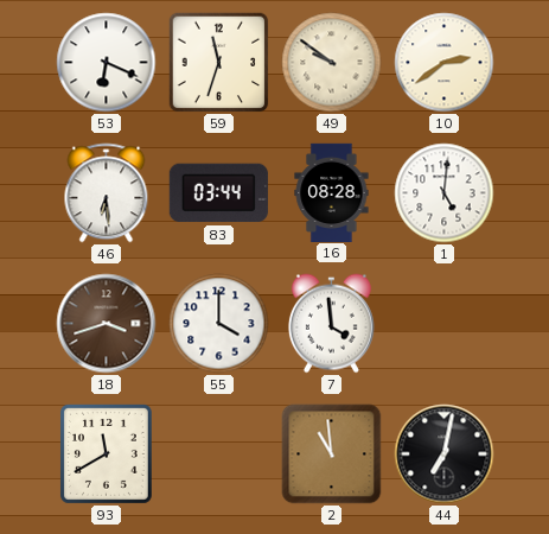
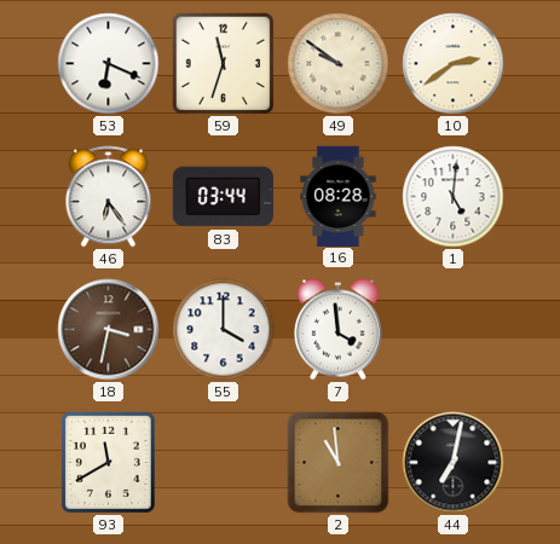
46: 6:29 -> 6:24
18: 3:42 -> 3:32
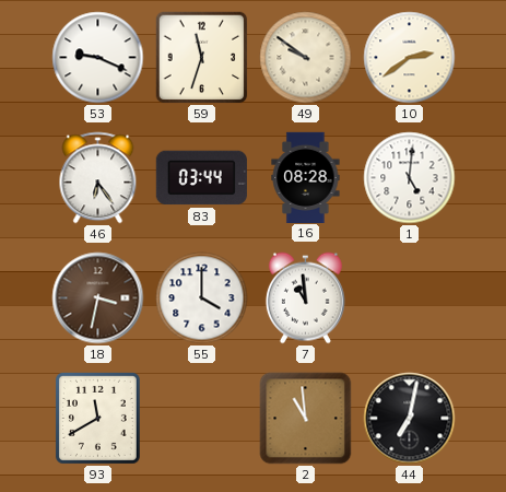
53: 6:19 -> 9:19
7: 3:59 -> 10:59
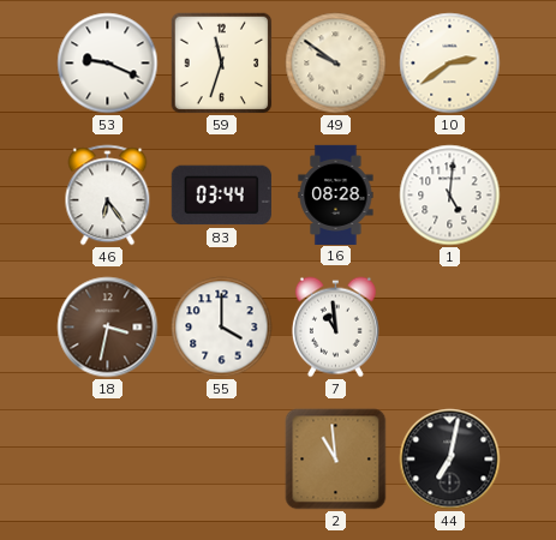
93: 11:40 -> none
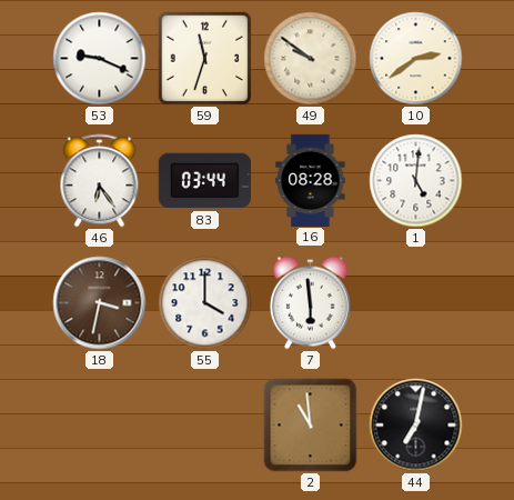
7: 10:59 -> 5:59
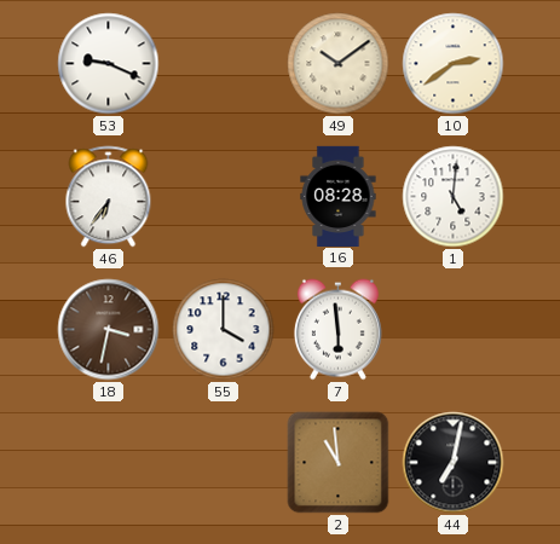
59: 11:33 -> none
49: 9:51 -> 10:09
46: 6:24 -> 6:36
83: 03:44 -> none
